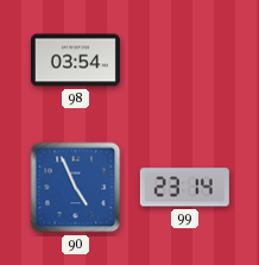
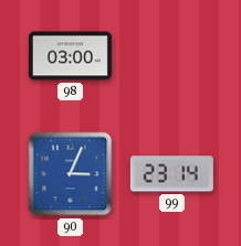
98: 03:54 -> 03:00
90: 4:56 -> 3:04
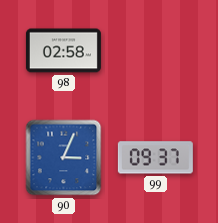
98: 03:00 -> 02:58
99: 23:14 -> 09:37
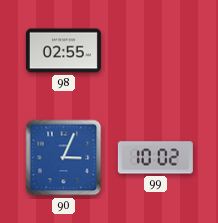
98: 02:58 -> 02:55
99: 09:37 -> 10:02
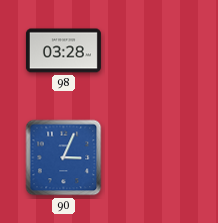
98: 02:55 -> 03:28
99: 10:02 -> none
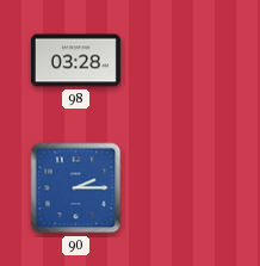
90: 3:04 -> 2:15
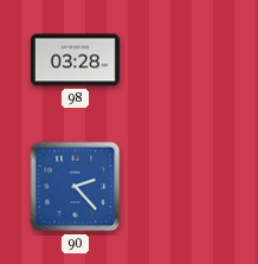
90: 2:15 -> 2:23
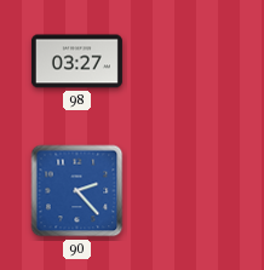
98: 03:28 -> 03:27
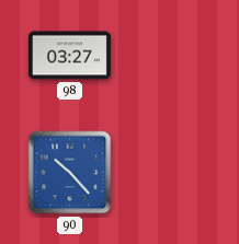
90: 2:23 -> 10:23
